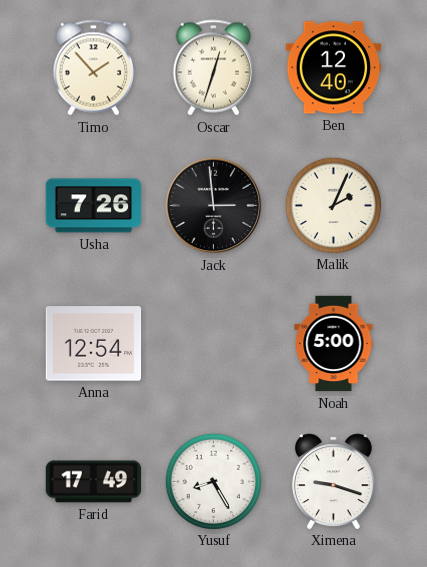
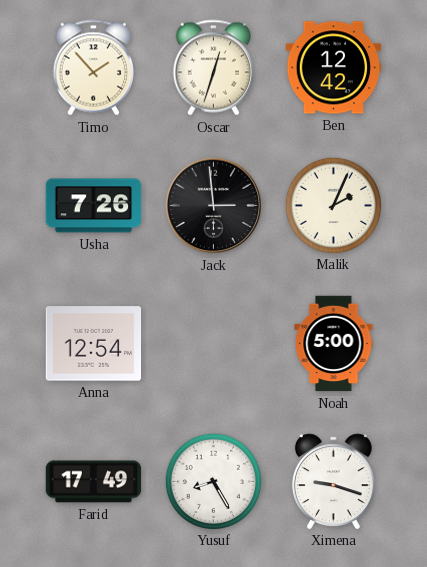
Ben: 12:40 -> 12:42
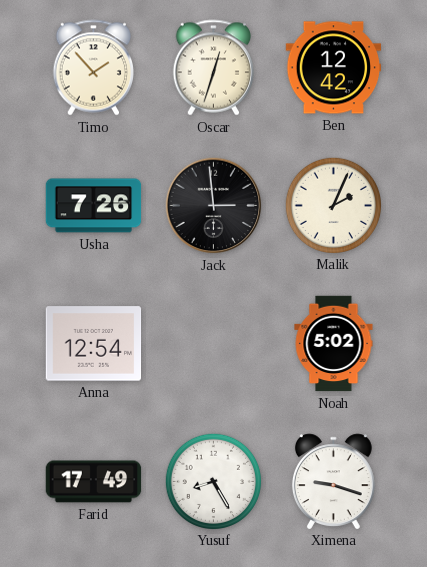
Noah: 5:00 -> 5:02
